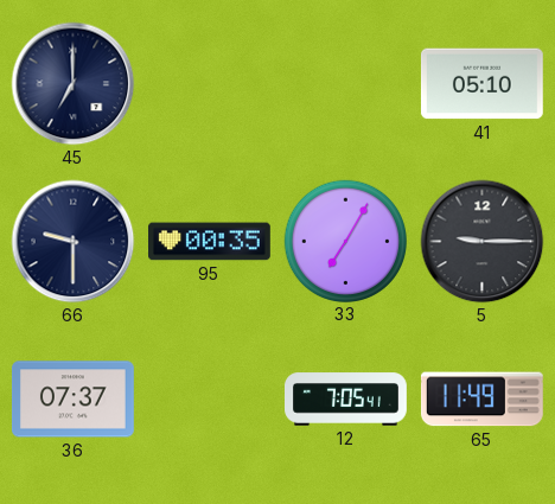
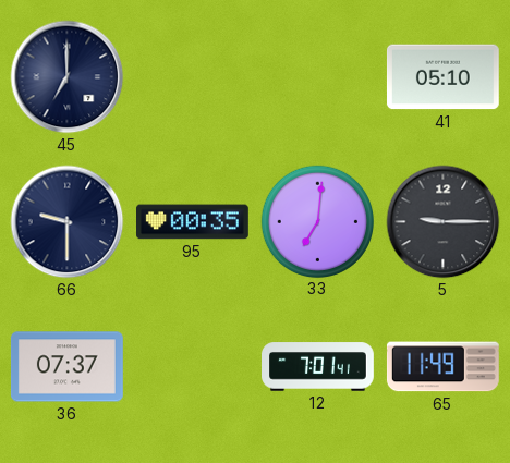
33: 7:05 -> 7:01
12: 7:05 -> 7:01
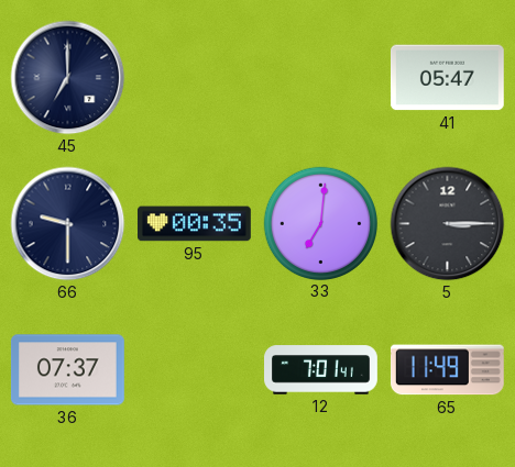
41: 05:10 -> 05:47
5: 9:15 -> 3:15
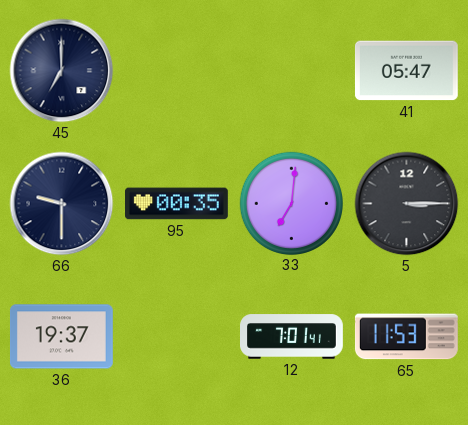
36: 07:37 -> 19:37
65: 11:49 -> 11:53
